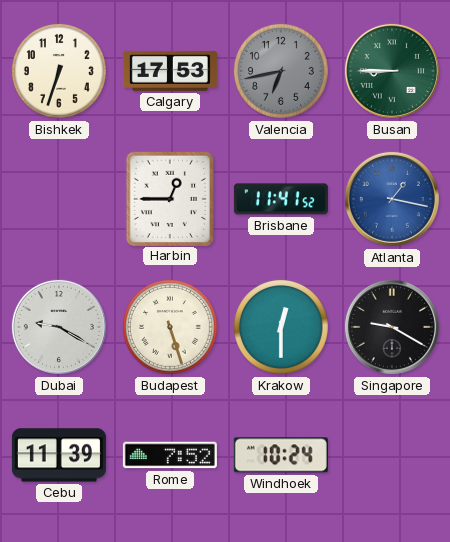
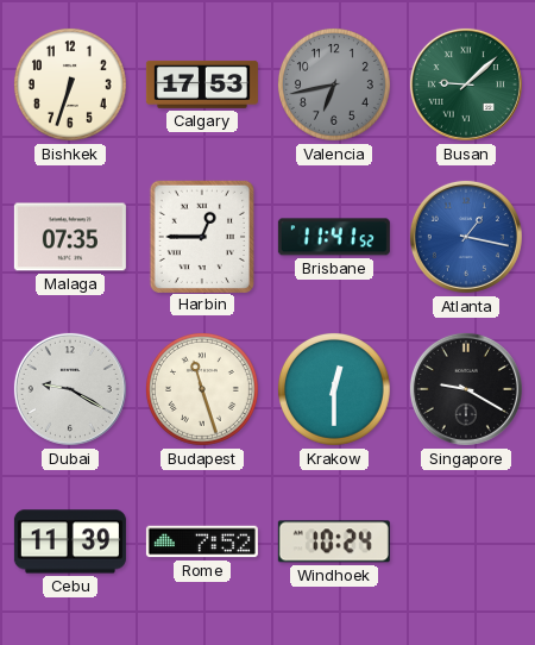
Busan: 8:45 -> 9:08
Malaga: none -> 07:35
Budapest: 5:27 -> 11:27
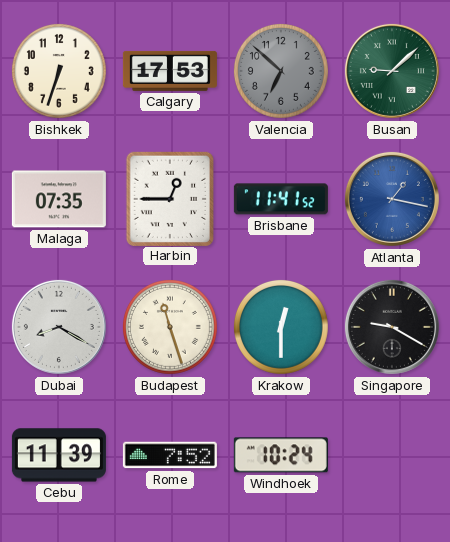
Valencia: 6:43 -> 6:52
Dubai: 9:20 -> 8:20
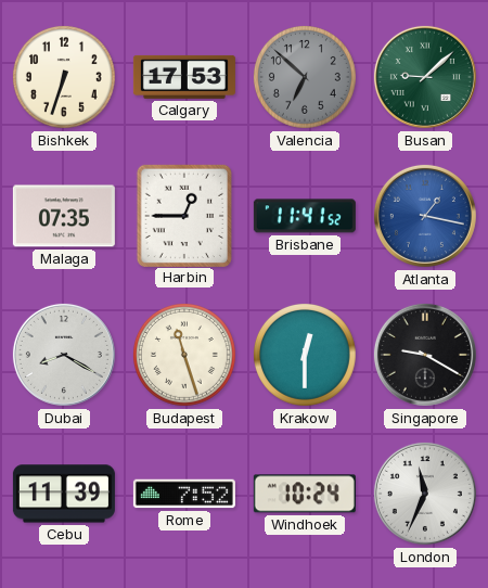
London: none -> 11:34
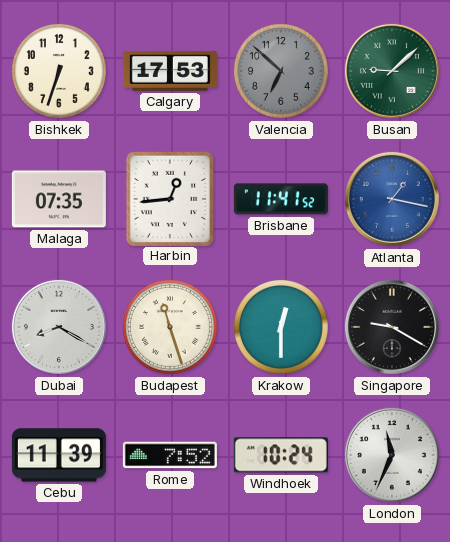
Harbin: 12:45 -> 12:44
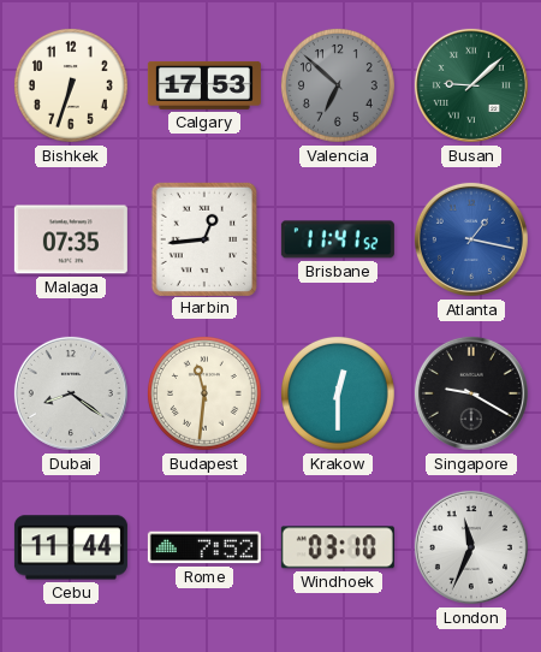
Dubai: 8:20 -> 8:21
Budapest: 11:27 -> 11:31
Cebu: 11:39 -> 11:44
Windhoek: 10:24 -> 03:10
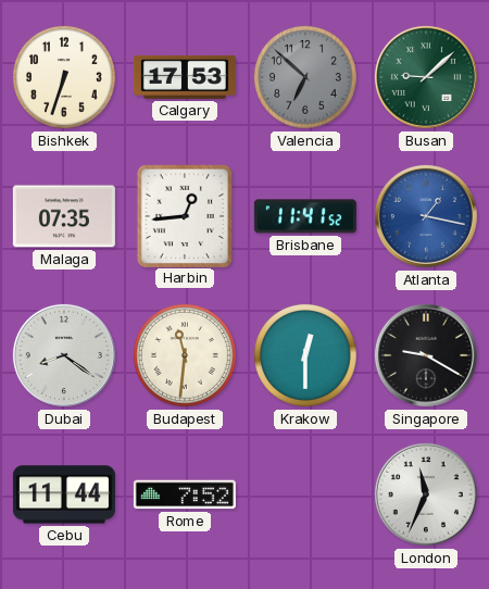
Windhoek: 03:10 -> none
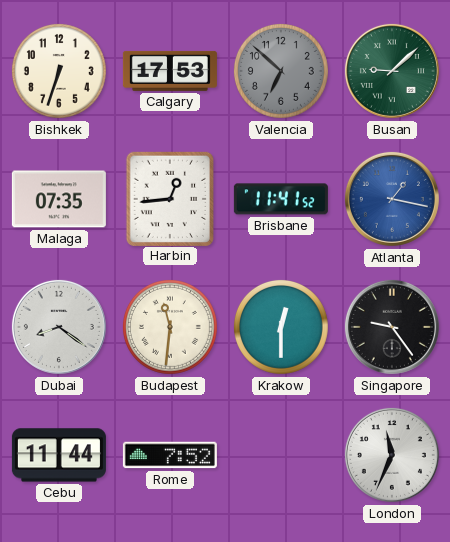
Singapore: 9:20 -> 9:24
